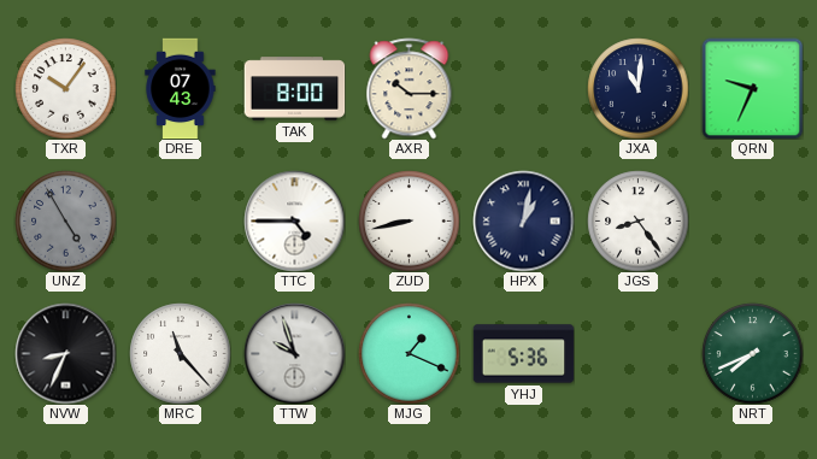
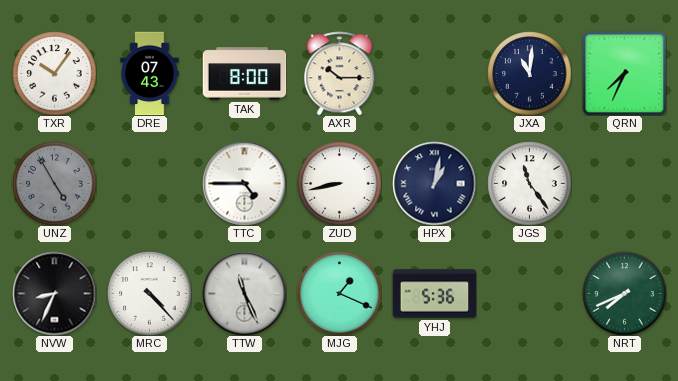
QRN: 9:34 -> 7:34
JGS: 8:24 -> 11:24
MRC: 11:23 -> 4:23
TTW: 9:57 -> 11:26
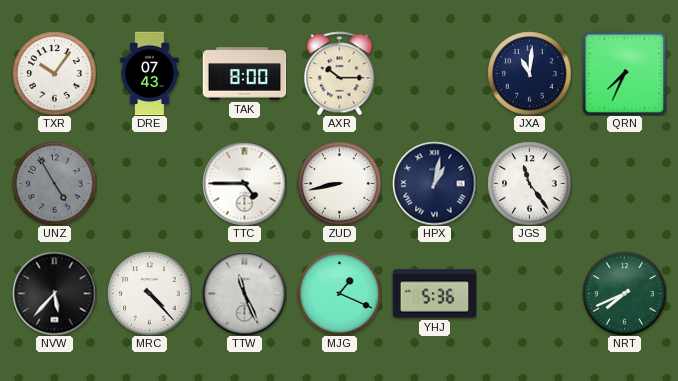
NVW: 8:34 -> 5:37
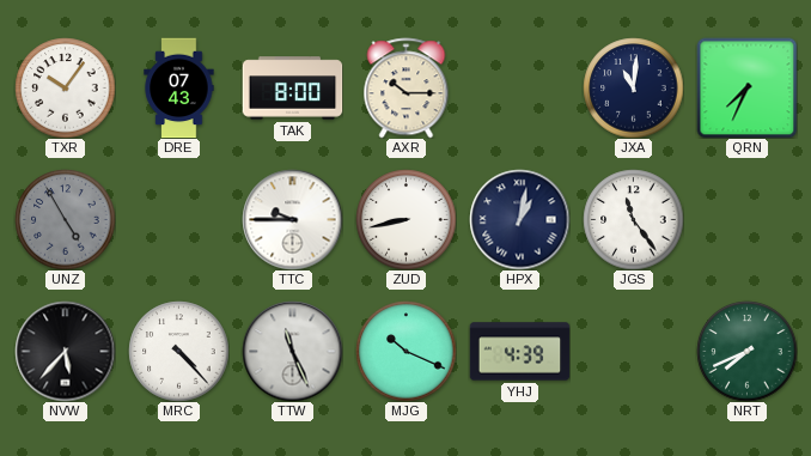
TTC: 4:45 -> 9:45
MJG: 1:19 -> 10:19
YHJ: 5:36 -> 4:39
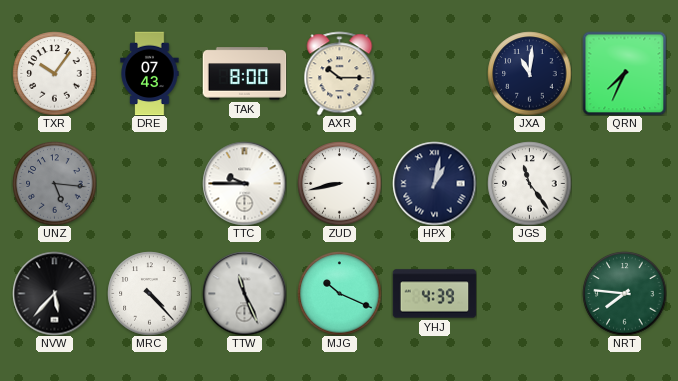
UNZ: 4:55 -> 5:16
NRT: 7:41 -> 7:46
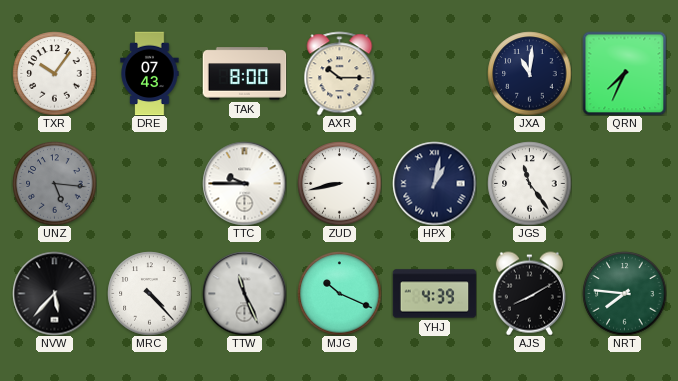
AJS: none -> 8:10
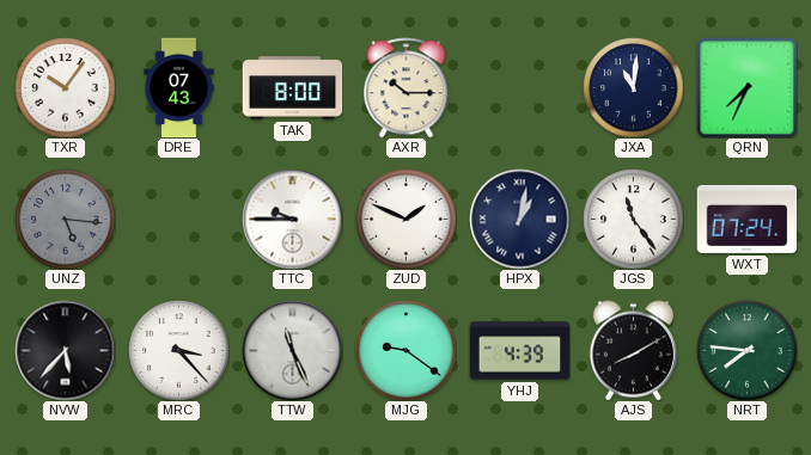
ZUD: 8:43 -> 1:49
WXT: none -> 07:24
MRC: 4:23 -> 3:23
MJG: 10:19 -> 9:21
